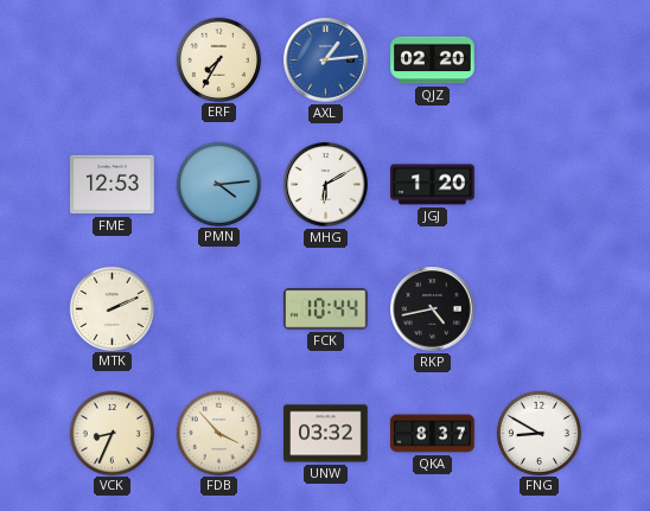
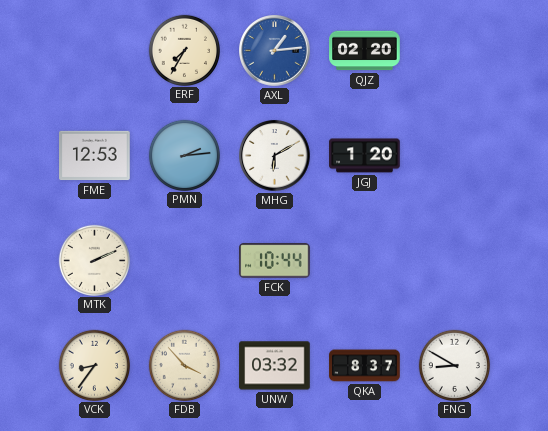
PMN: 4:14 -> 2:14
RKP: 4:43 -> none
VCK: 8:34 -> 8:36
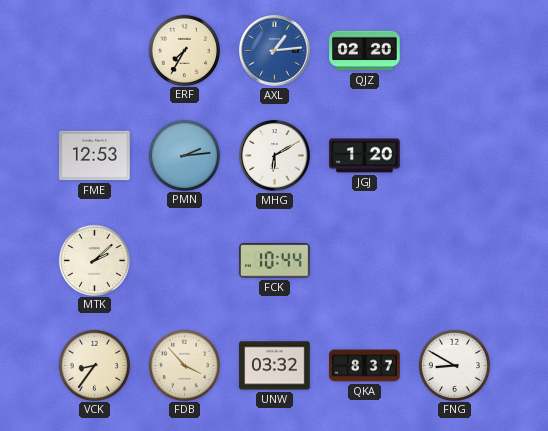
MTK: 2:11 -> 2:08
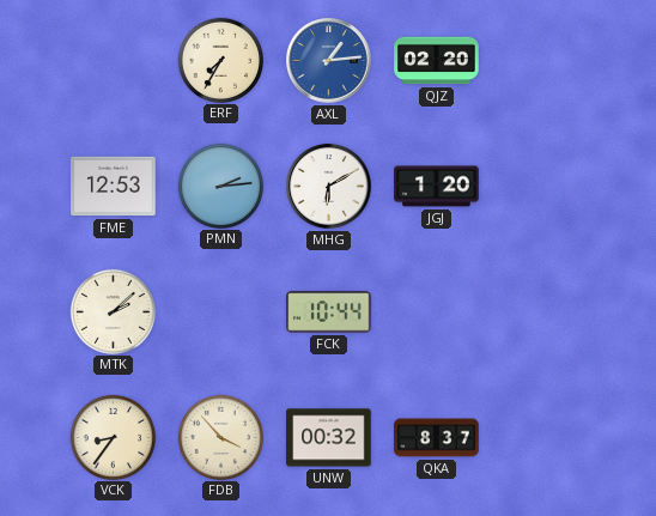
UNW: 03:32 -> 00:32
FNG: 8:50 -> none
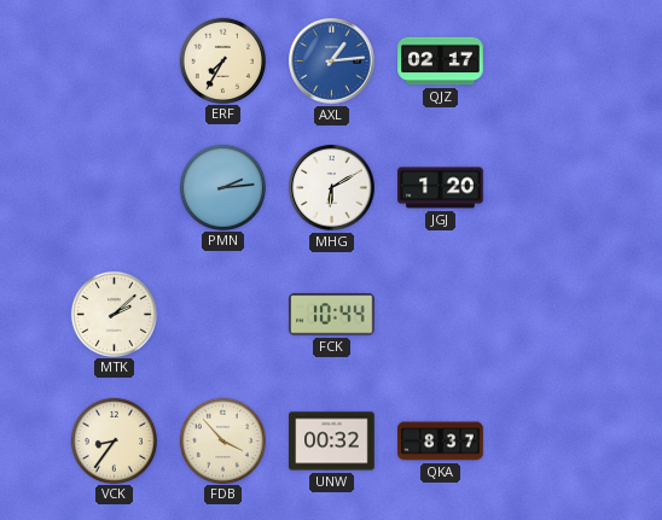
QJZ: 02:20 -> 02:17
FME: 12:53 -> none
